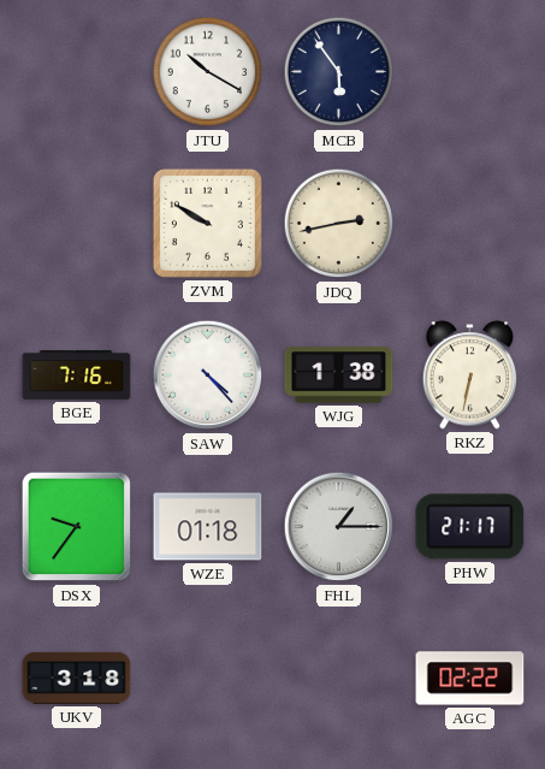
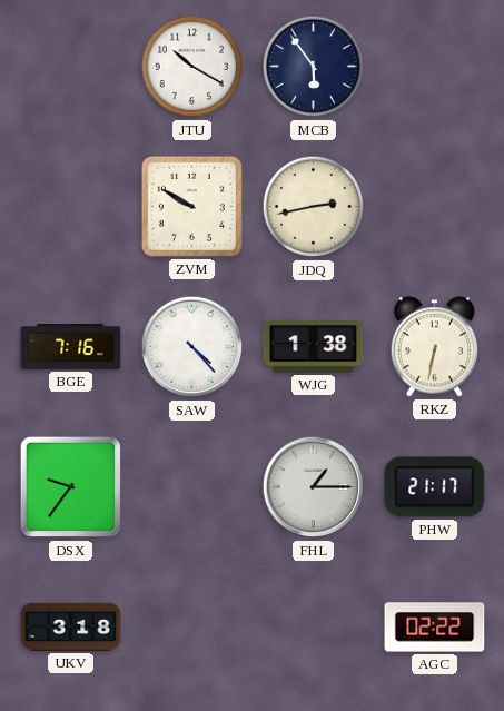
WZE: 01:18 -> none
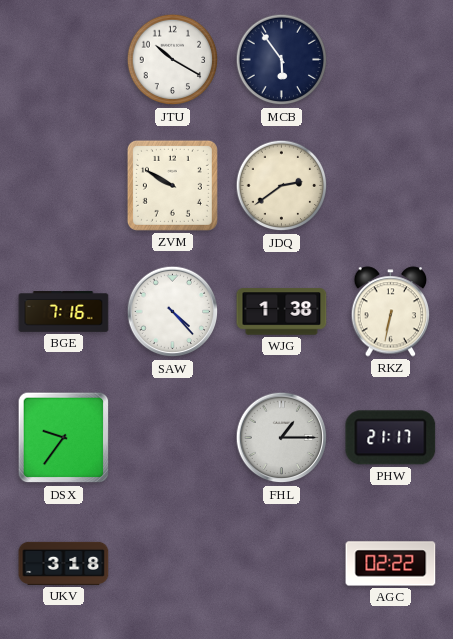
JDQ: 2:43 -> 2:39
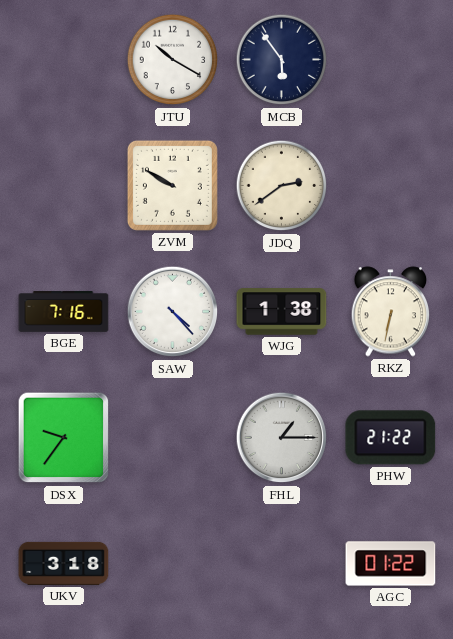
PHW: 21:17 -> 21:22
AGC: 02:22 -> 01:22
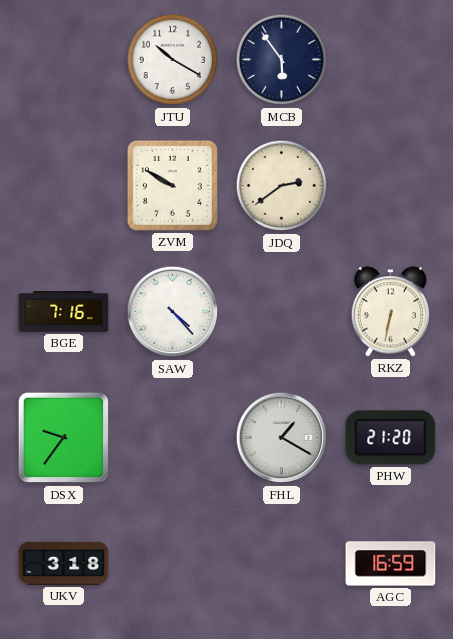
WJG: 1:38 -> none
FHL: 1:15 -> 1:20
PHW: 21:22 -> 21:20
AGC: 01:22 -> 16:59
